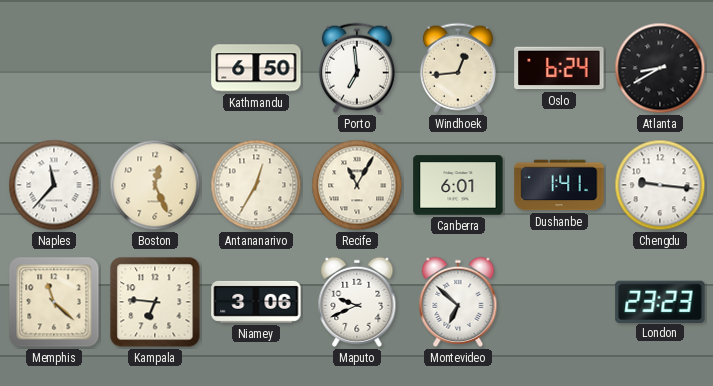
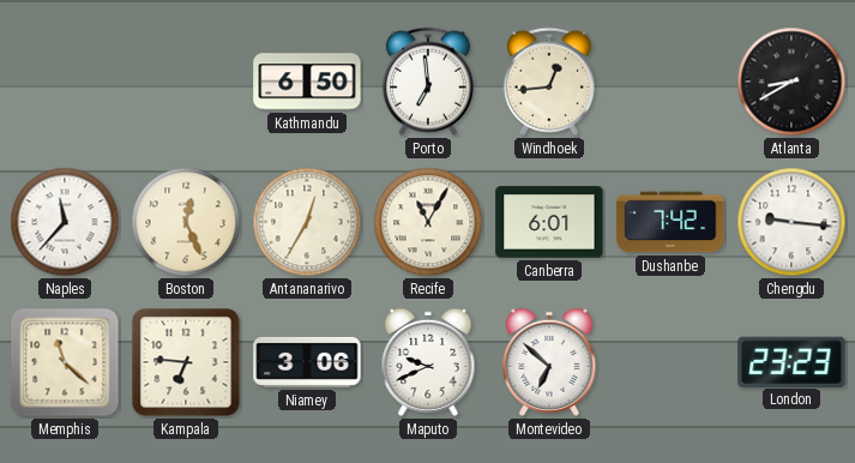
Oslo: 6:24 -> none
Dushanbe: 1:41 -> 7:42
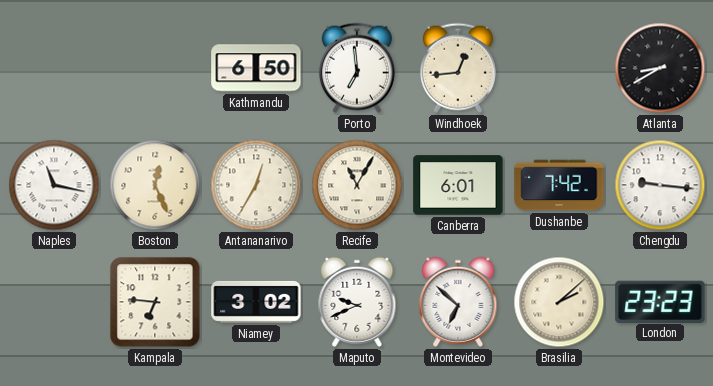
Naples: 11:37 -> 11:17
Memphis: 11:22 -> none
Niamey: 3:06 -> 3:02
Brasilia: none -> 2:08
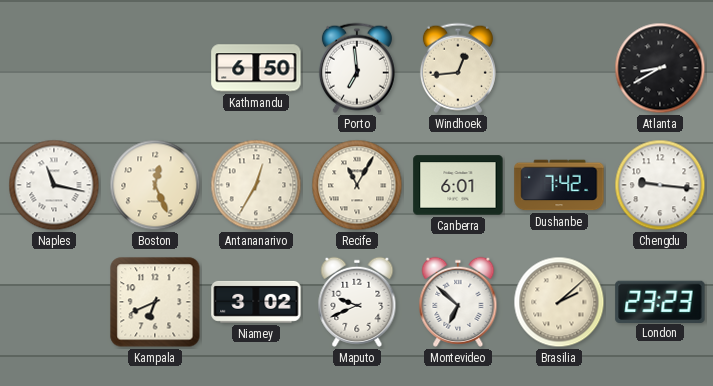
Kampala: 6:46 -> 6:41
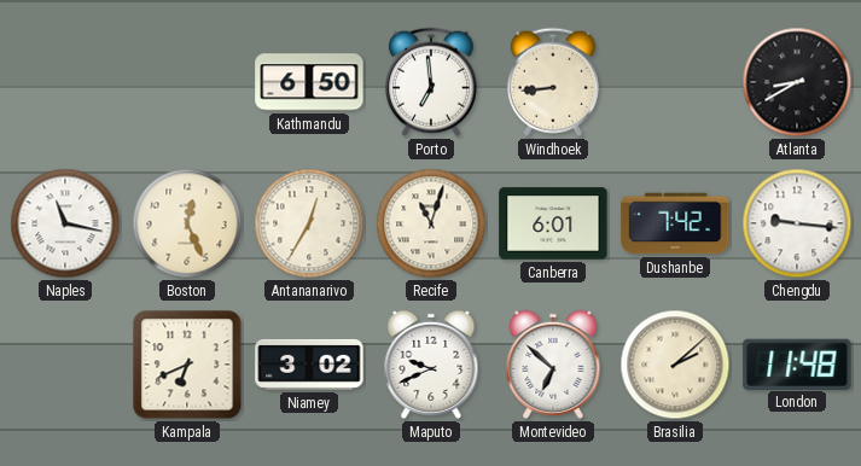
Windhoek: 12:44 -> 8:44
Recife: 11:05 -> 11:03
London: 23:23 -> 11:48
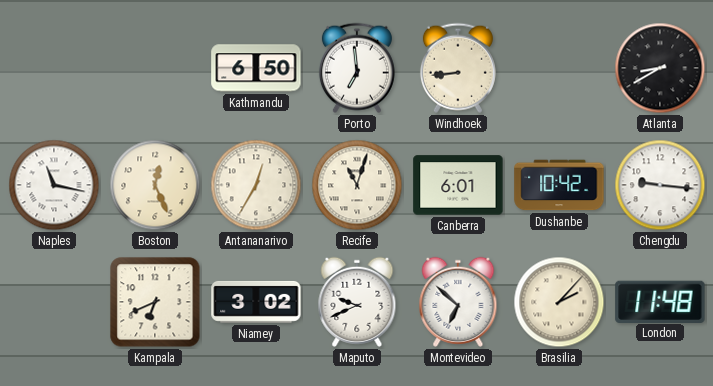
Dushanbe: 7:42 -> 10:42
Brasilia: 2:08 -> 2:07
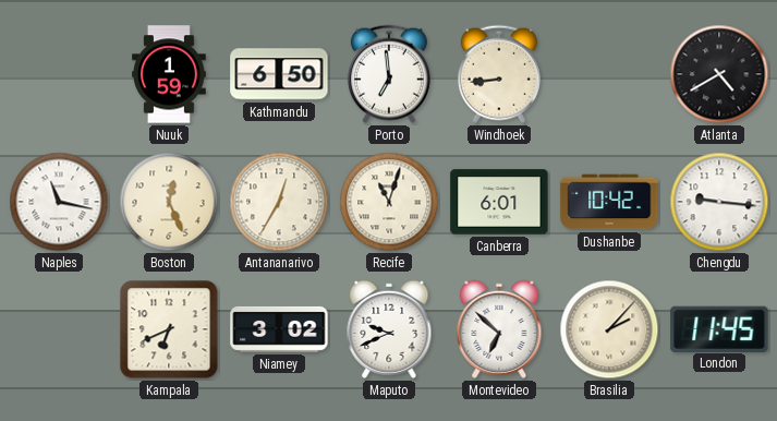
Nuuk: none -> 1:59
Atlanta: 8:40 -> 4:40
London: 11:48 -> 11:45
